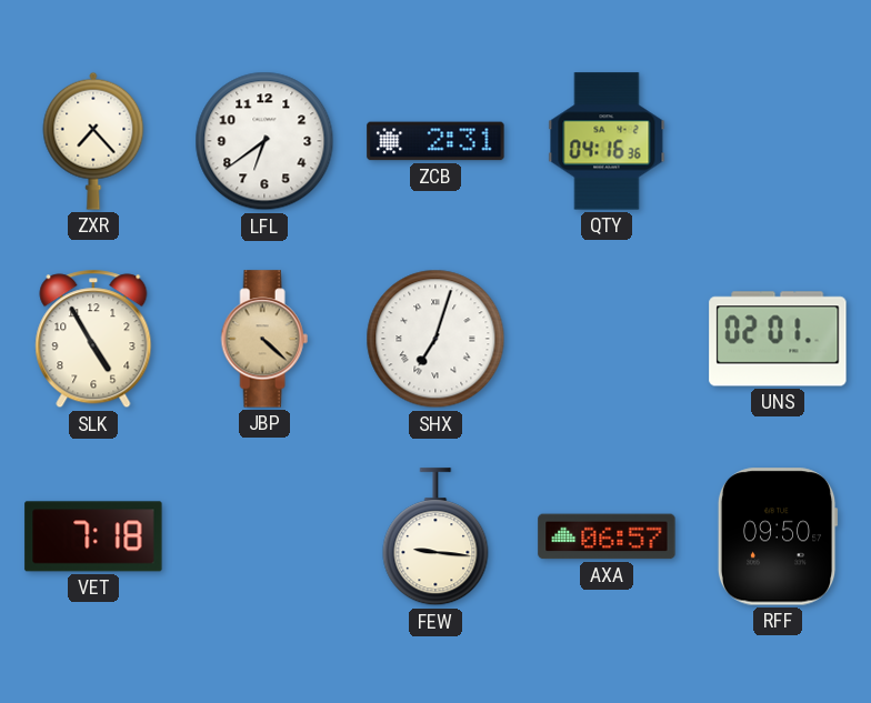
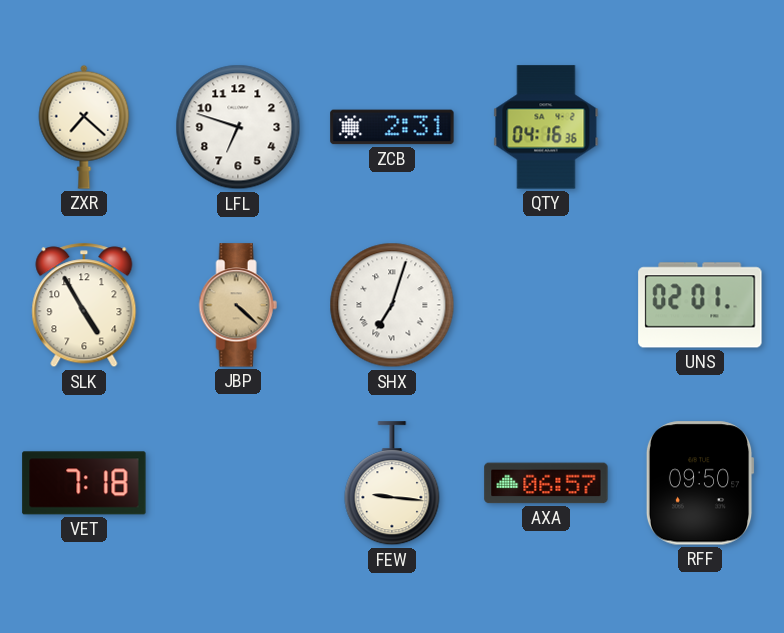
ZXR: 7:23 -> 7:22
LFL: 6:39 -> 6:48
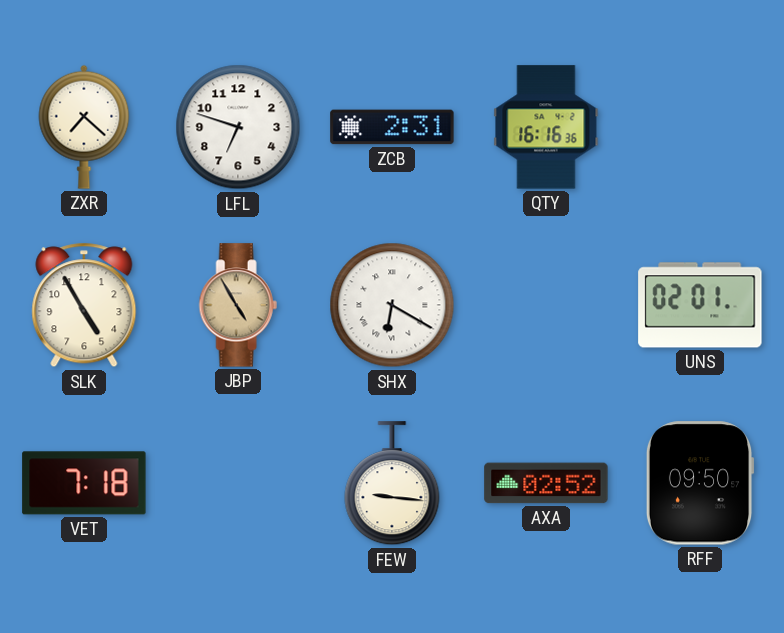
QTY: 04:16 -> 16:16
JBP: 4:22 -> 4:55
SHX: 7:03 -> 6:20
AXA: 06:57 -> 02:52
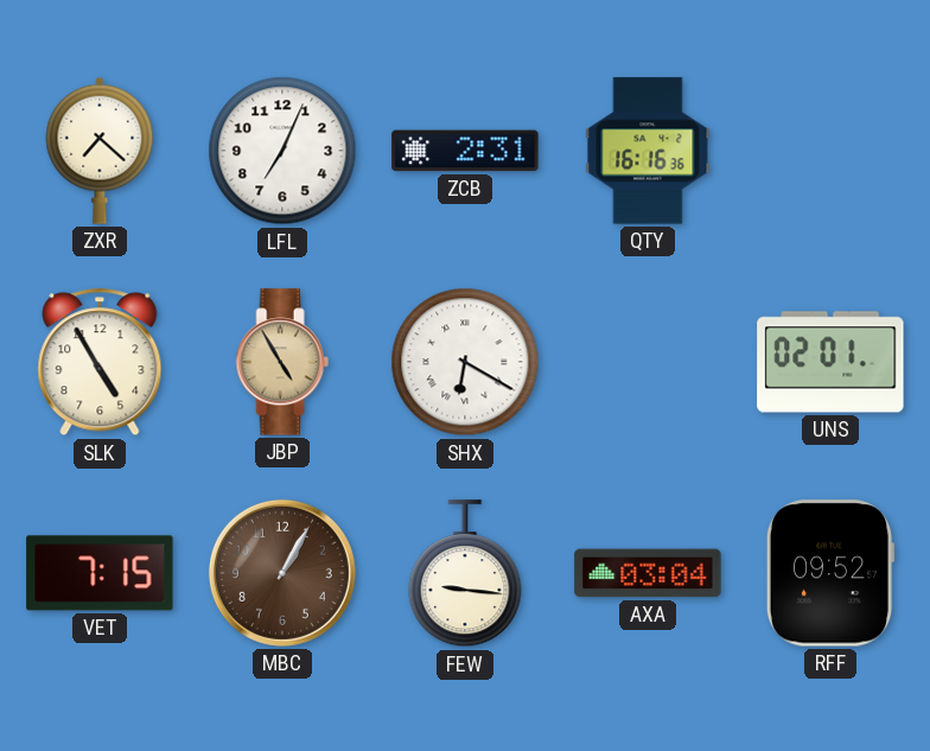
LFL: 6:48 -> 7:04
VET: 7:18 -> 7:15
MBC: none -> 1:05
AXA: 02:52 -> 03:04
RFF: 09:50 -> 09:52
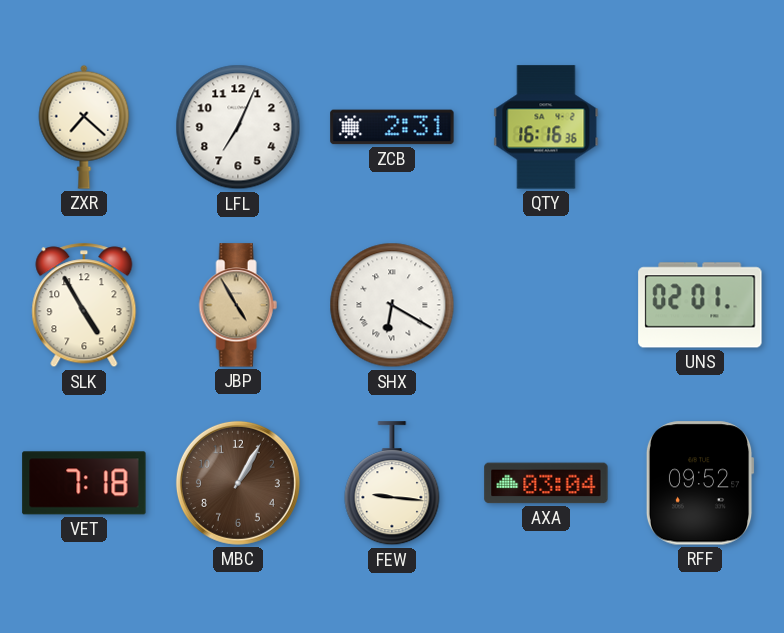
VET: 7:15 -> 7:18
